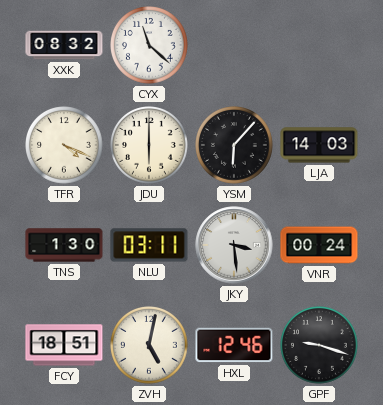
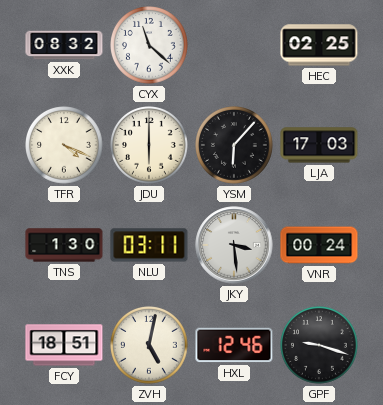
HEC: none -> 02:25
LJA: 14:03 -> 17:03
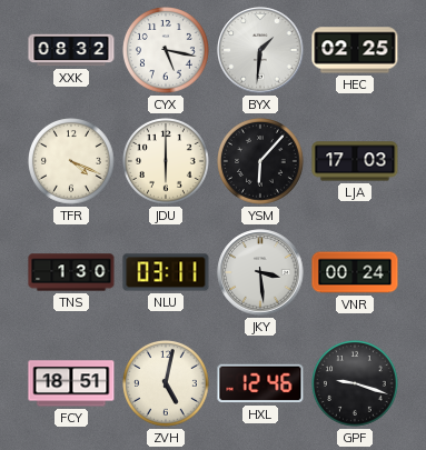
CYX: 11:22 -> 5:17
BYX: none -> 1:31
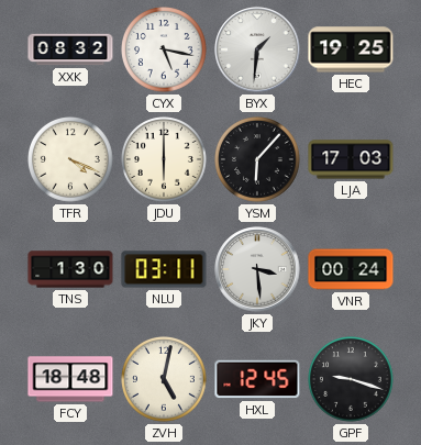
HEC: 02:25 -> 19:25
FCY: 18:51 -> 18:48
HXL: 12:46 -> 12:45
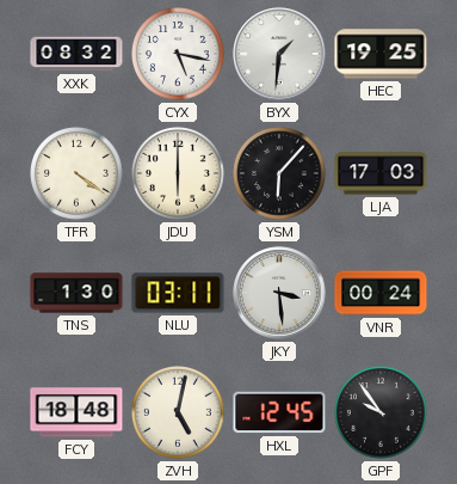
TFR: 4:19 -> 4:21
GPF: 9:18 -> 9:54
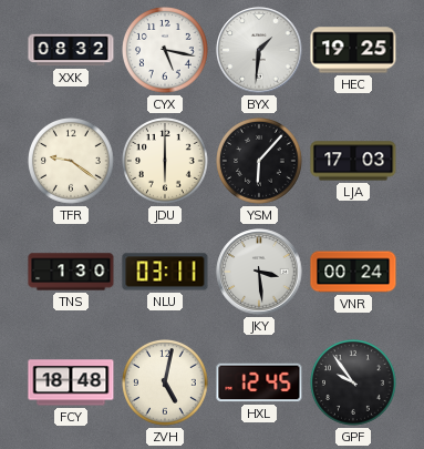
TFR: 4:21 -> 9:21
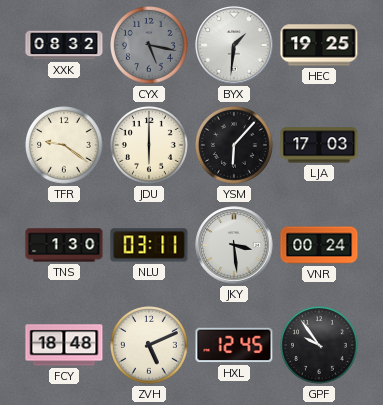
CYX dial: white -> grey
ZVH: 5:02 -> 5:11
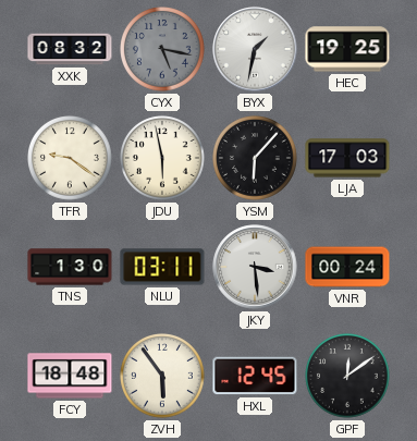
BYX: 1:31 -> 1:32
JDU: 6:00 -> 5:58
ZVH: 5:11 -> 5:54
GPF: 9:54 -> 12:09
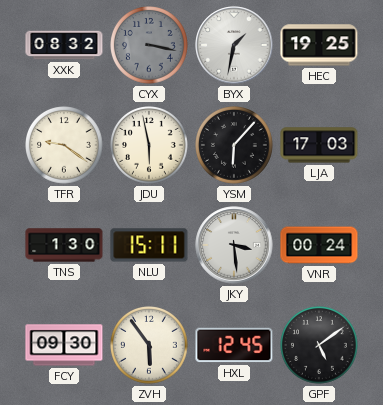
CYX: 5:17 -> 3:17
NLU: 03:11 -> 15:11
FCY: 18:48 -> 09:30
GPF: 12:09 -> 5:09
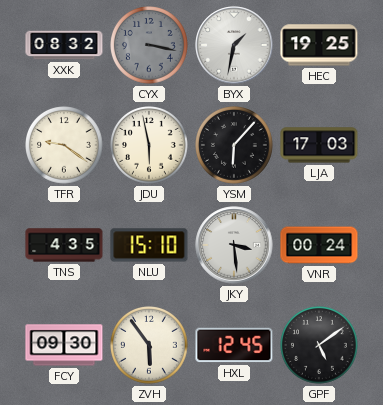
TNS: 1:30 -> 4:35
NLU: 15:11 -> 15:10
